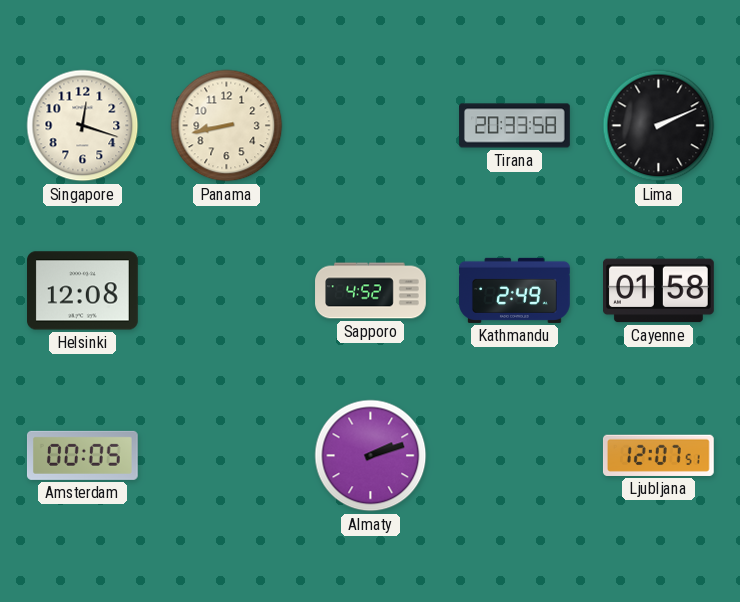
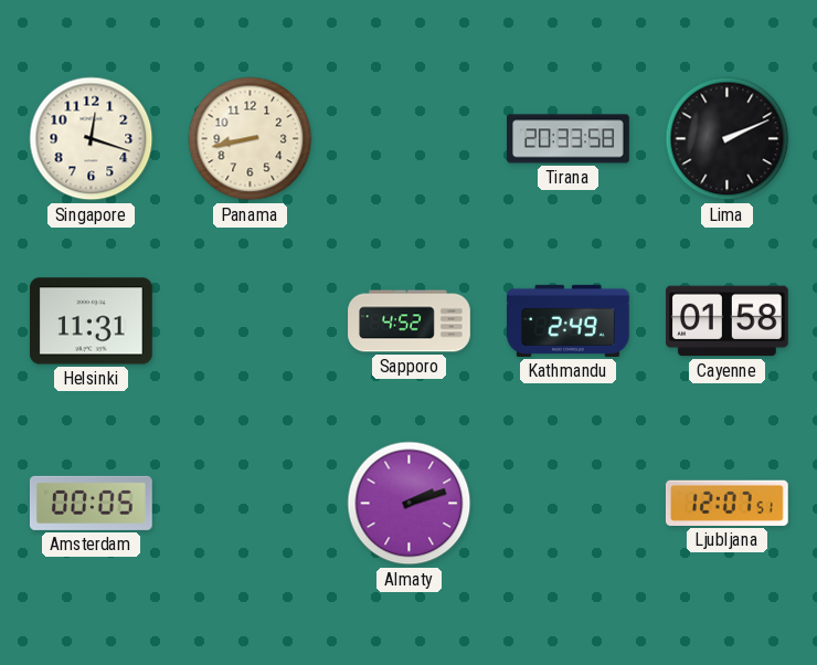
Helsinki: 12:08 -> 11:31
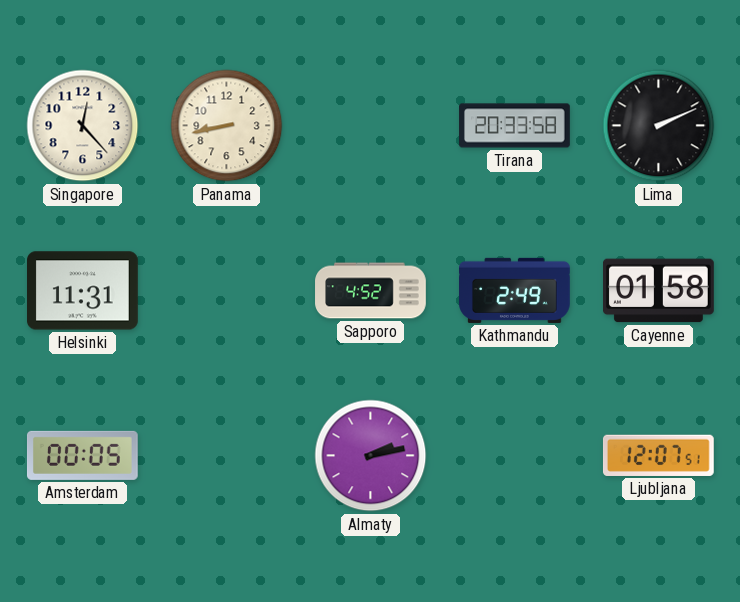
Singapore: 12:18 -> 12:23
Almaty: 2:12 -> 2:13
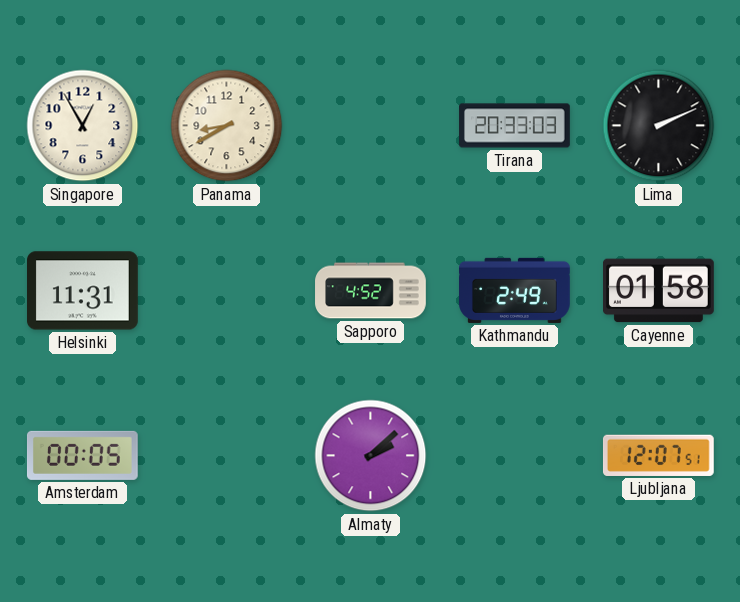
Singapore: 12:23 -> 12:55
Panama: 8:43 -> 8:40
Tirana: 20:33:58 -> 20:33:03
Almaty: 2:13 -> 2:08
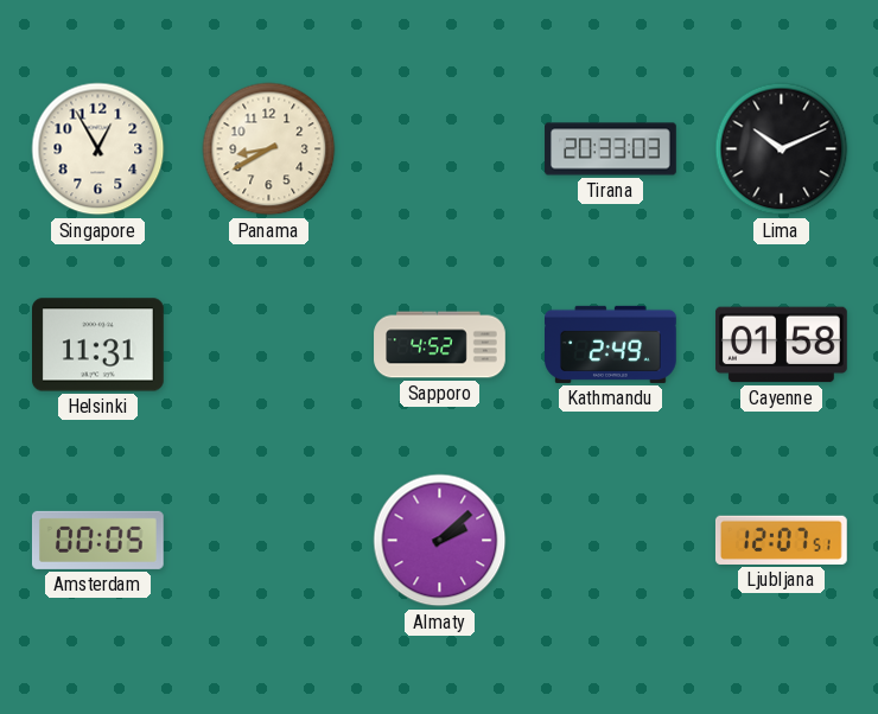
Lima: 2:11 -> 10:11
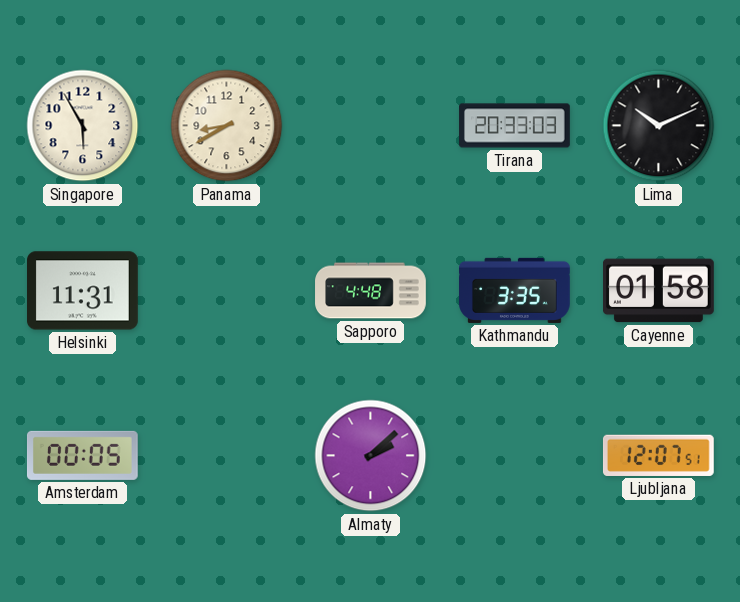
Singapore: 12:55 -> 5:55
Sapporo: 4:52 -> 4:48
Kathmandu: 2:49 -> 3:35
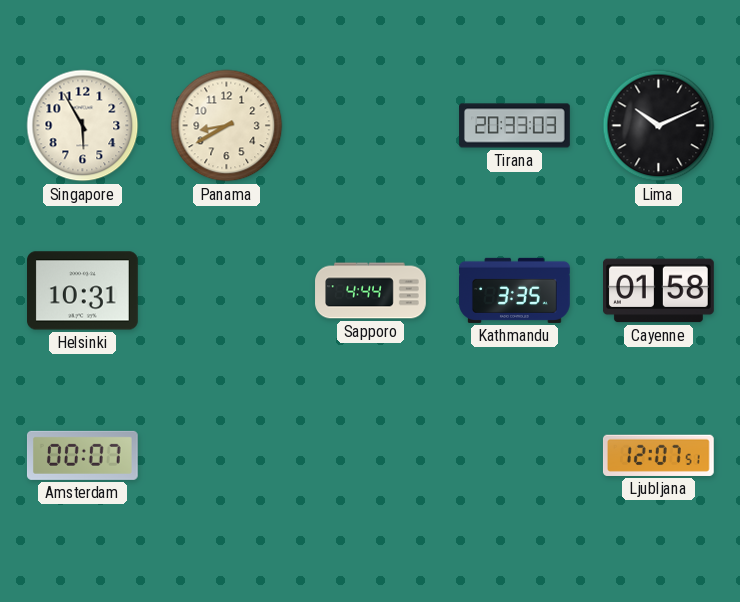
Helsinki: 11:31 -> 10:31
Sapporo: 4:48 -> 4:44
Amsterdam: 00:05 -> 00:07
Almaty: 2:08 -> none
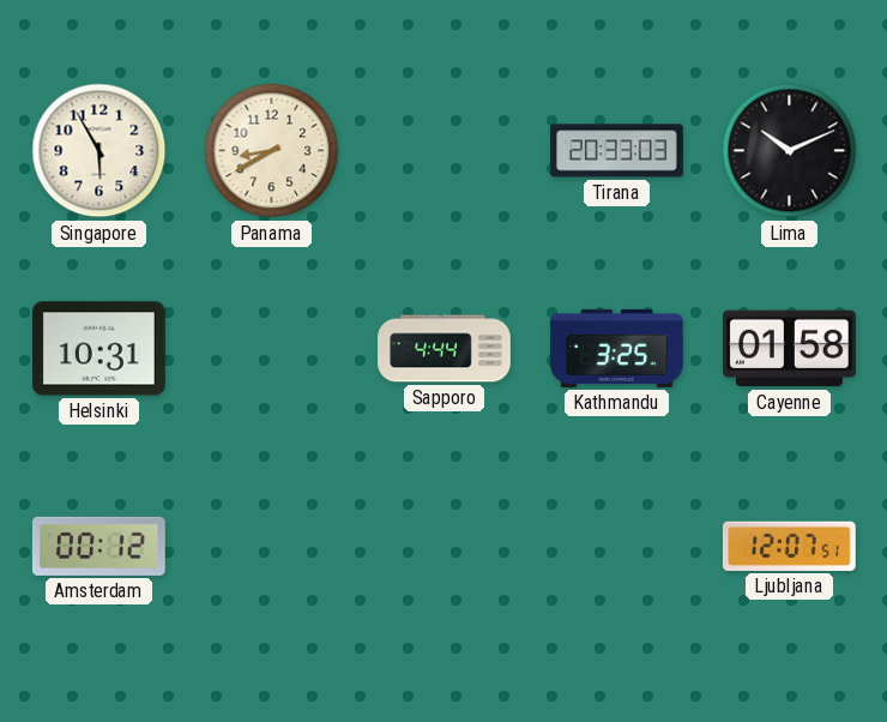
Kathmandu: 3:35 -> 3:25
Amsterdam: 00:07 -> 00:12
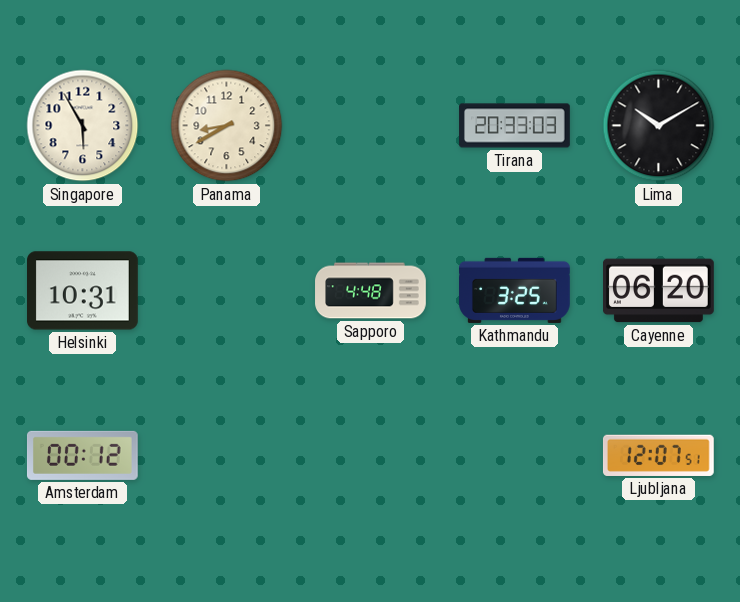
Lima: 10:11 -> 10:10
Sapporo: 4:44 -> 4:48
Cayenne: 01:58 -> 06:20
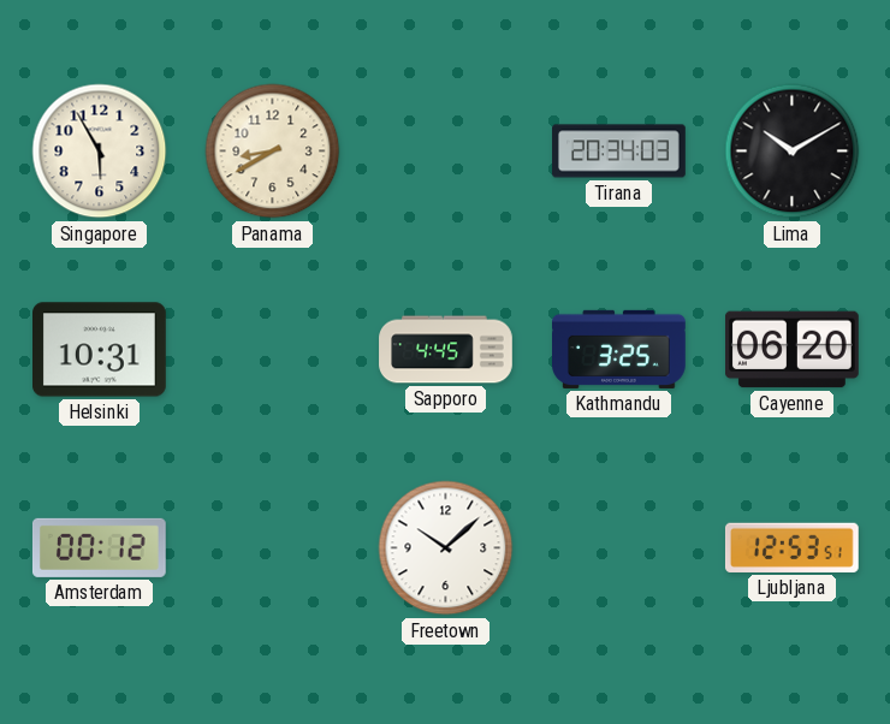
Tirana: 20:33 -> 20:34
Sapporo: 4:48 -> 4:45
Freetown: none -> 10:08
Ljubljana: 12:07 -> 12:53
